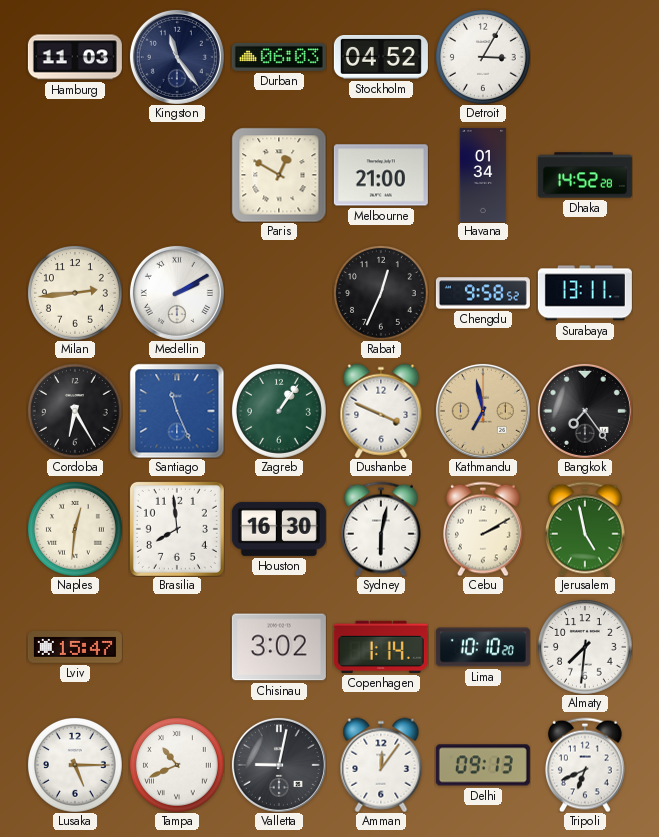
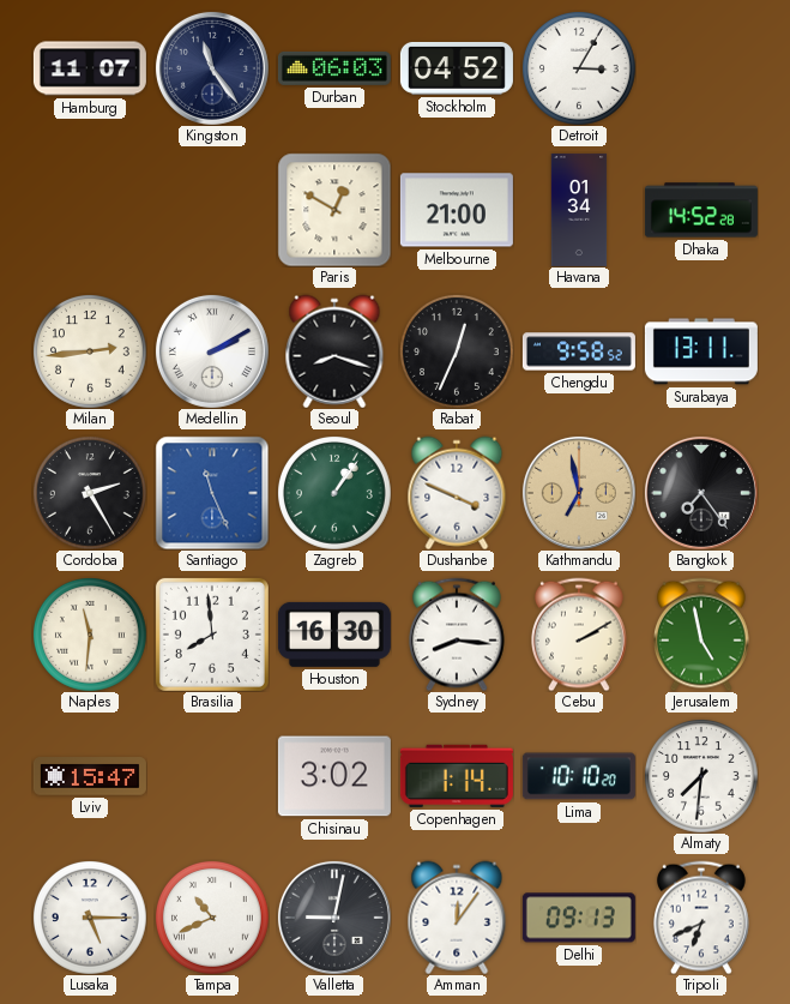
Hamburg: 11:03 -> 11:07
Seoul: none -> 8:18
Cordoba: 6:25 -> 2:25
Naples: 12:31 -> 11:31
Sydney: 6:02 -> 8:16
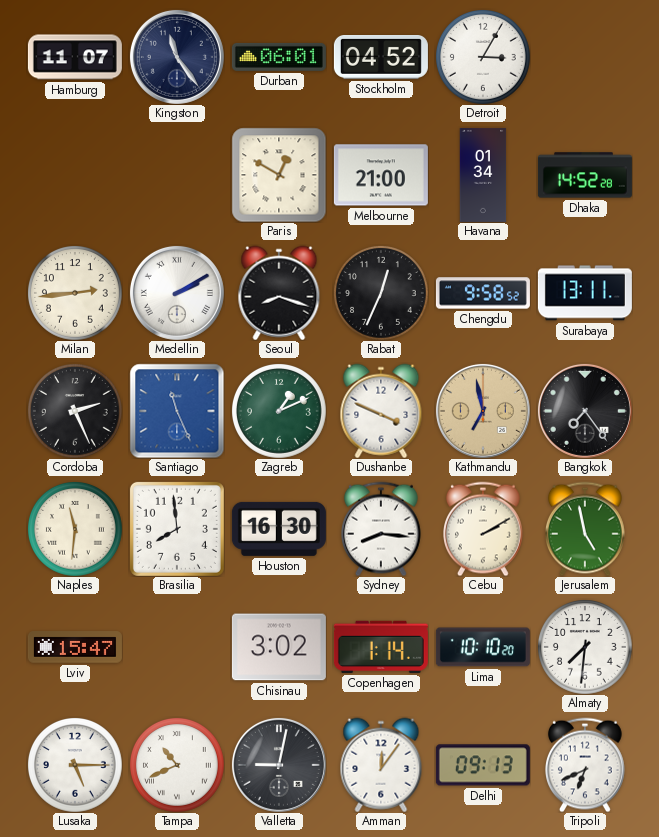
Durban: 06:03 -> 06:01
Cordoba: 2:25 -> 2:26
Zagreb: 1:06 -> 1:11
